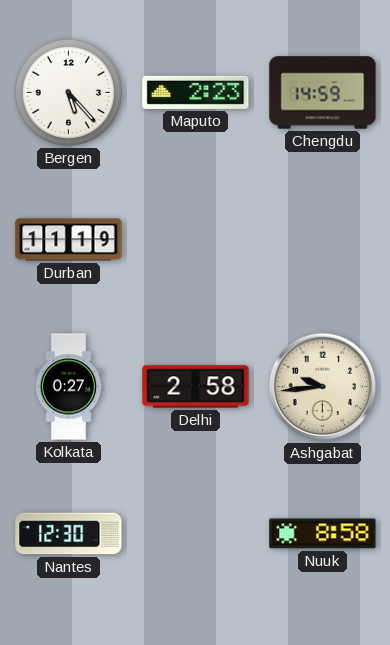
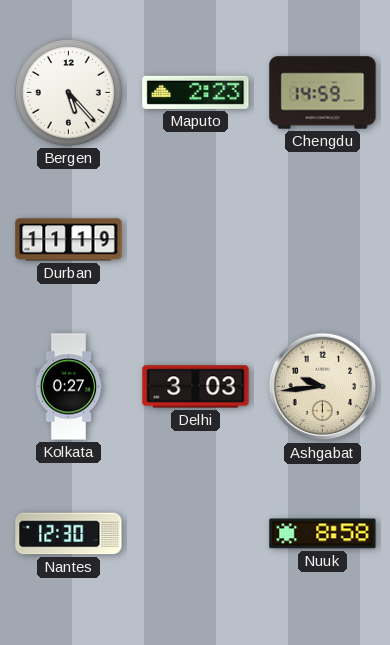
Delhi: 2:58 -> 3:03
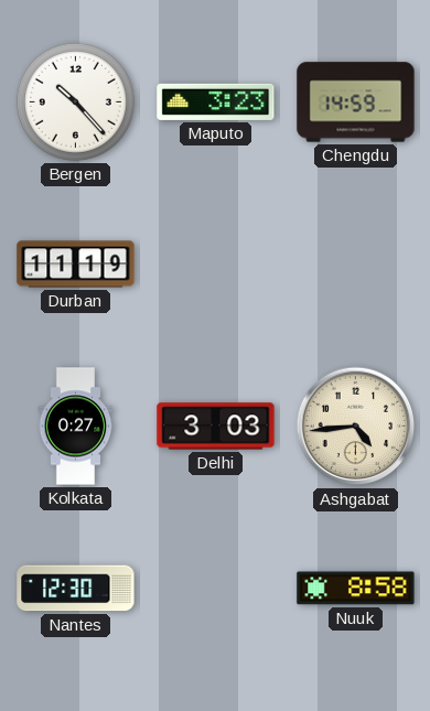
Bergen: 5:23 -> 10:23
Maputo: 2:23 -> 3:23
Ashgabat: 9:44 -> 4:44
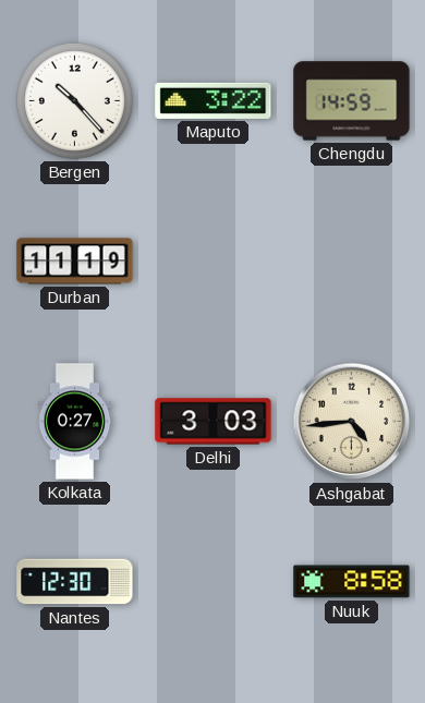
Maputo: 3:23 -> 3:22
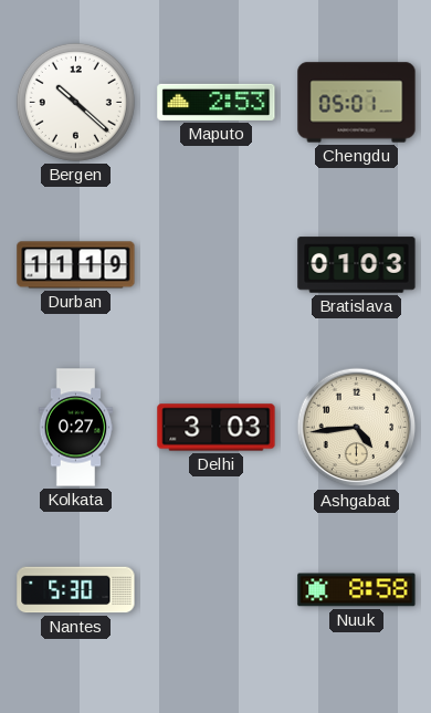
Bergen: 10:23 -> 10:22
Maputo: 3:22 -> 2:53
Chengdu: 14:59 -> 05:01
Bratislava: none -> 01:03
Nantes: 12:30 -> 5:30
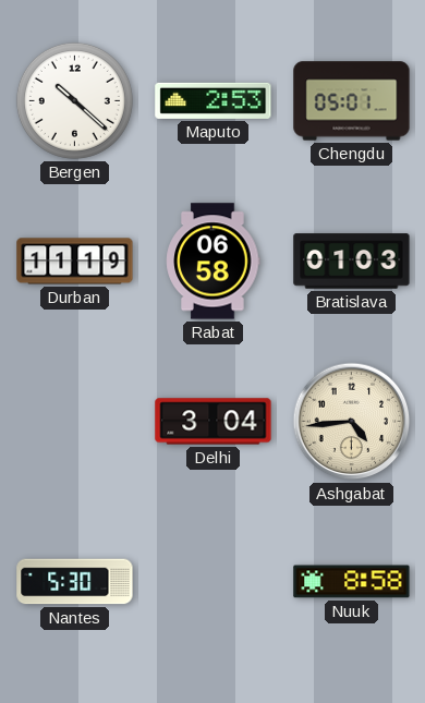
Rabat: none -> 06:58
Kolkata: 0:27 -> none
Delhi: 3:03 -> 3:04
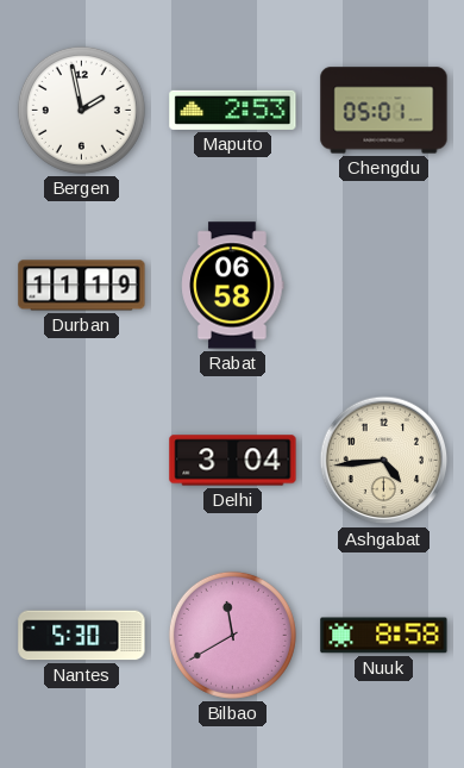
Bergen: 10:22 -> 1:58
Bratislava: 01:03 -> none
Bilbao: none -> 11:40
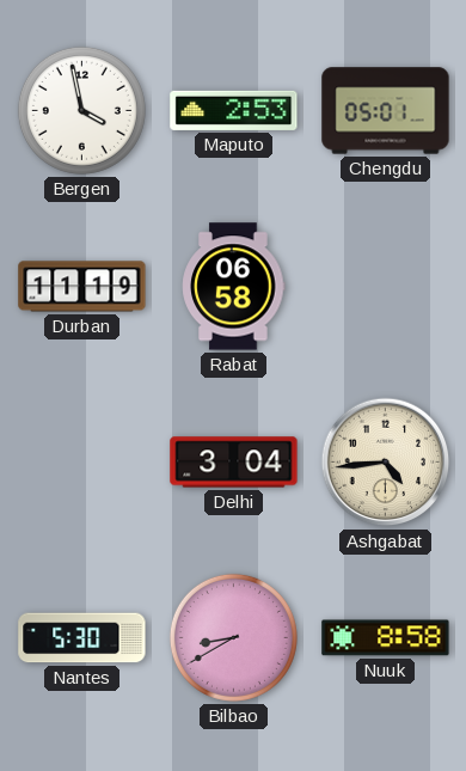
Bergen: 1:58 -> 3:58
Bilbao: 11:40 -> 8:40
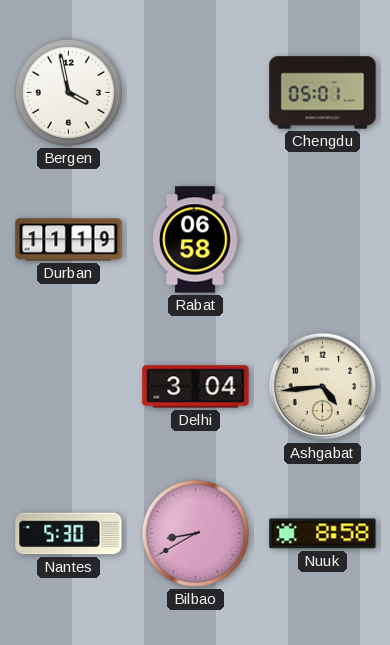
Maputo: 2:53 -> none
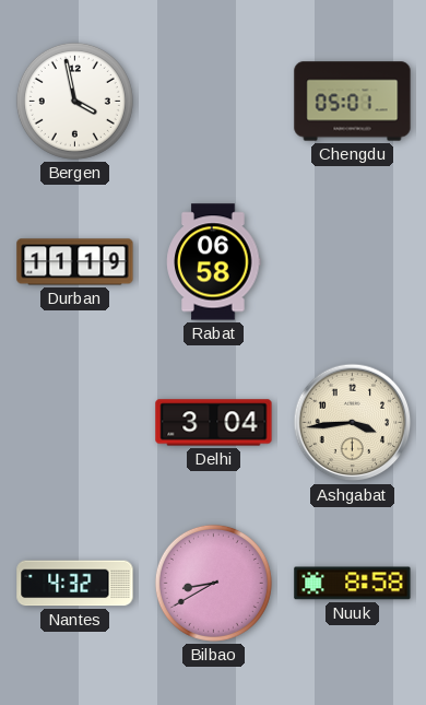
Ashgabat: 4:44 -> 3:44
Nantes: 5:30 -> 4:32
